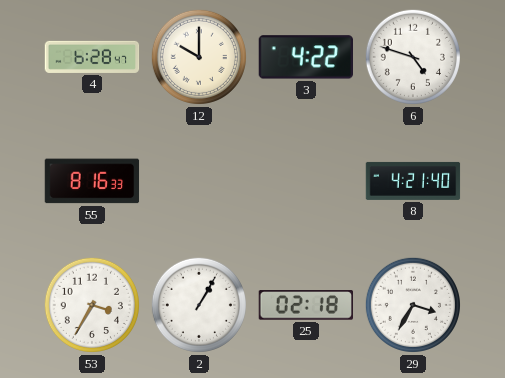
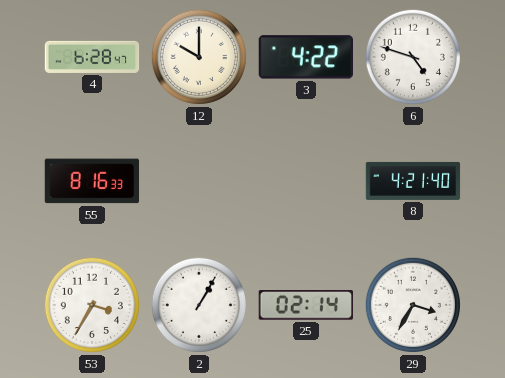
25: 02:18 -> 02:14
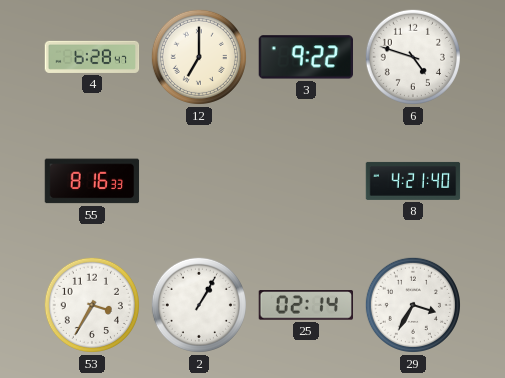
12: 10:00 -> 7:00
3: 4:22 -> 9:22
